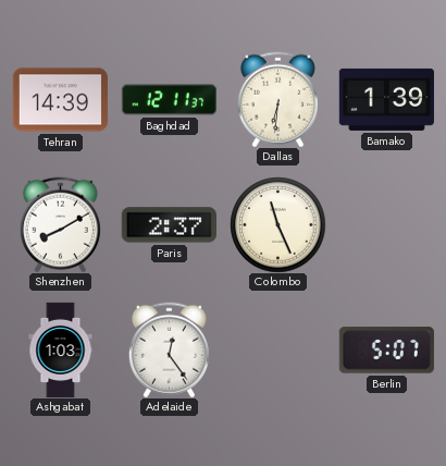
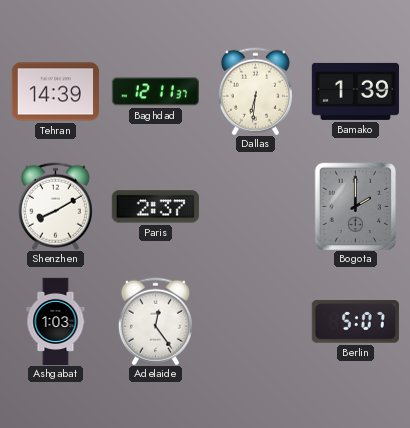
Colombo: 11:26 -> none
Bogota: none -> 2:00
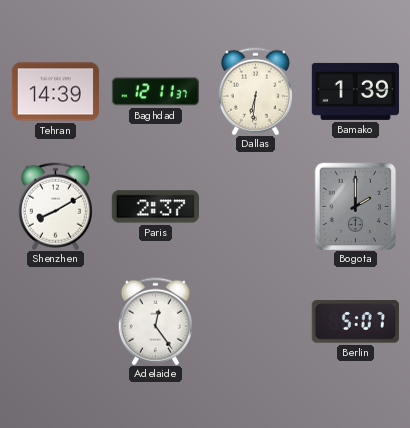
Ashgabat: 1:03 -> none
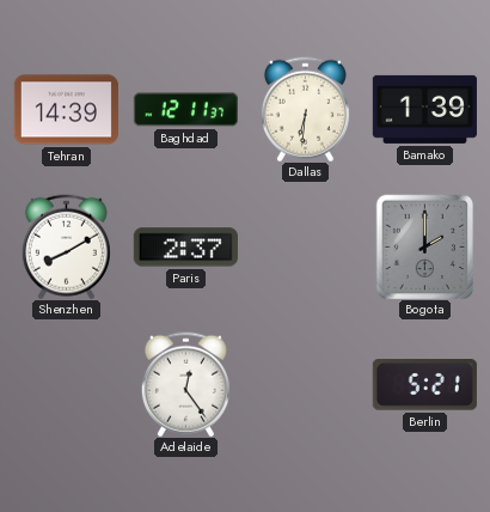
Berlin: 5:07 -> 5:21
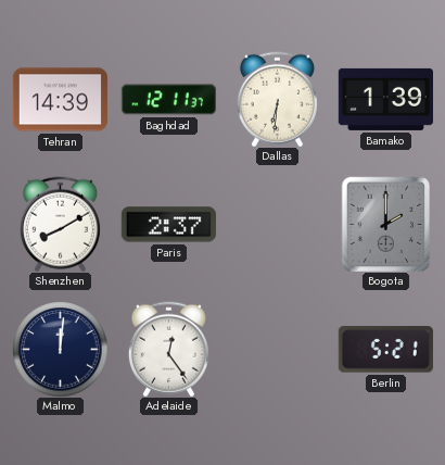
Malmo: none -> 12:01
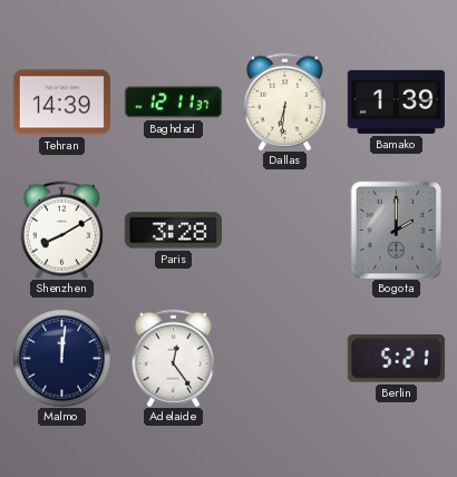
Paris: 2:37 -> 3:28
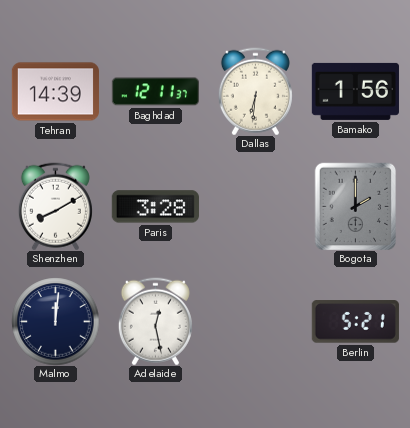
Bamako: 1:39 -> 1:56
Adelaide: 12:24 -> 12:28
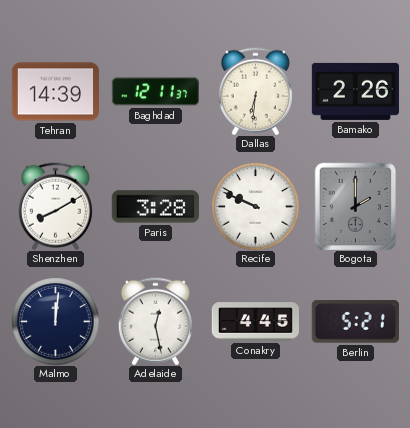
Bamako: 1:56 -> 2:26
Recife: none -> 9:49
Conakry: none -> 4:45
